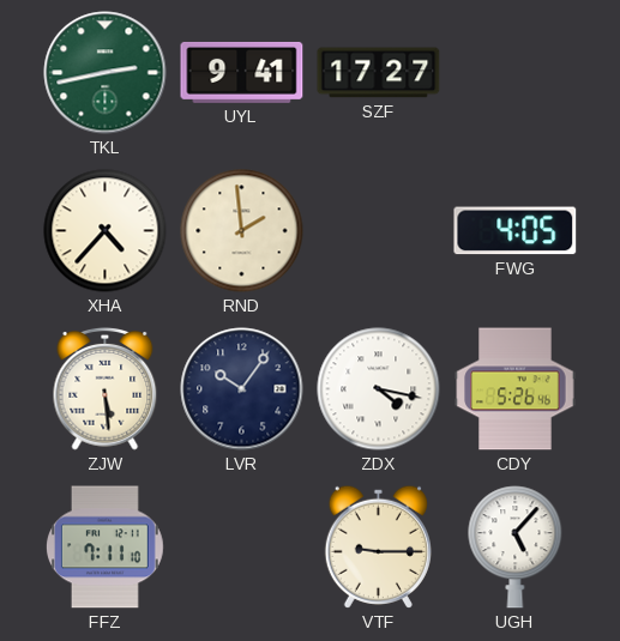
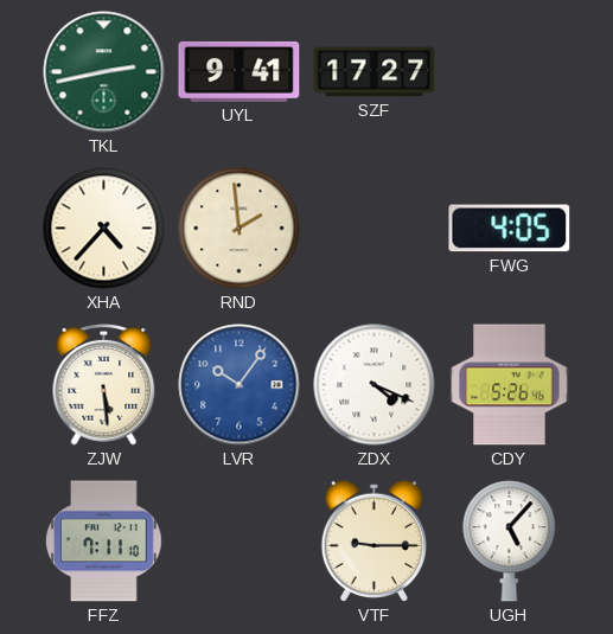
LVR dial: navy -> blue
ZDX: 4:17 -> 4:19
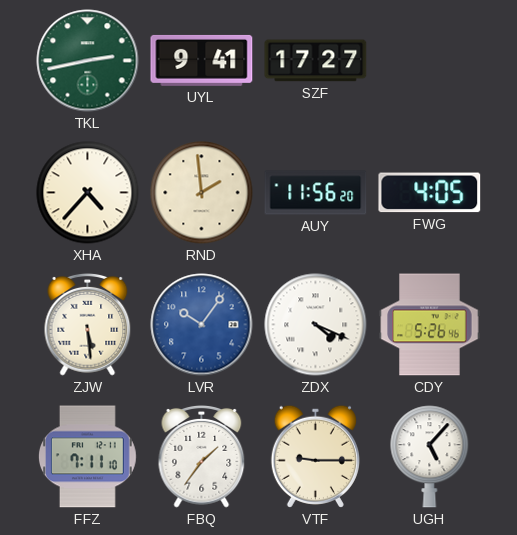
AUY: none -> 11:56
FBQ: none -> 1:36
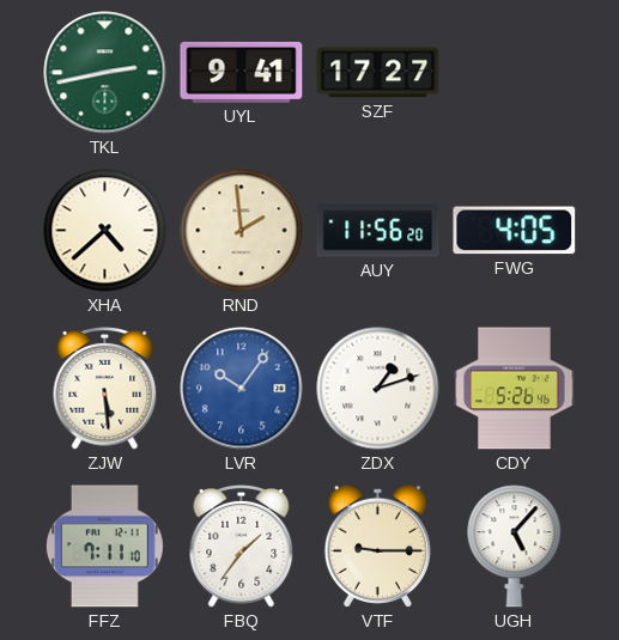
XHA: 4:37 -> 4:38
ZDX: 4:19 -> 1:12
